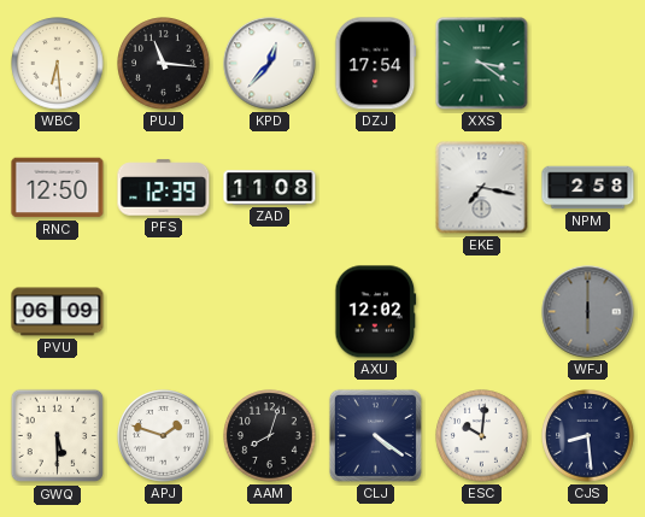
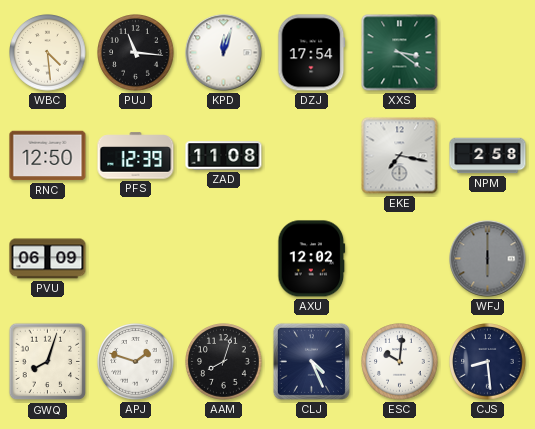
WBC: 6:29 -> 4:29
KPD: 12:37 -> 12:03
GWQ: 5:30 -> 8:03
CLJ: 4:21 -> 4:26
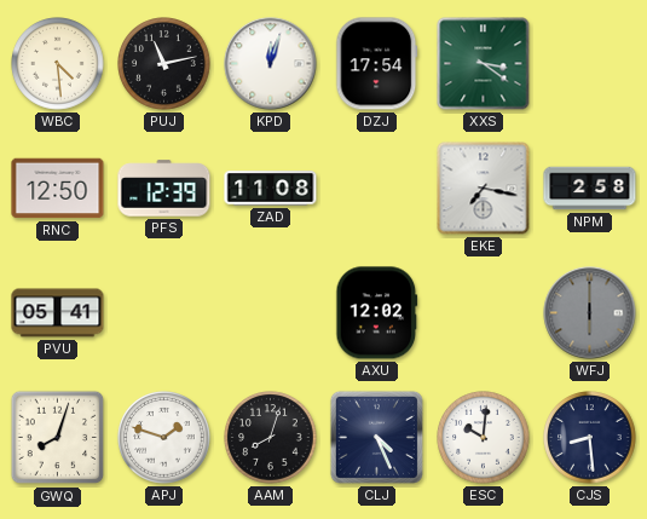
PUJ: 11:16 -> 11:13
PVU: 06:09 -> 05:41
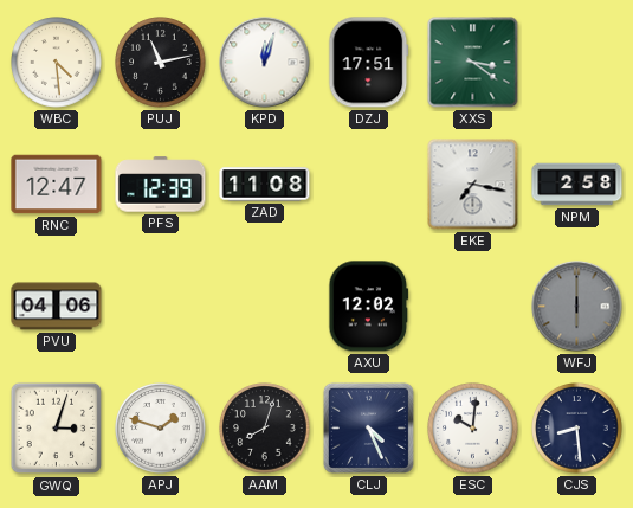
DZJ: 17:54 -> 17:51
RNC: 12:50 -> 12:47
PVU: 05:41 -> 04:06
GWQ: 8:03 -> 3:03
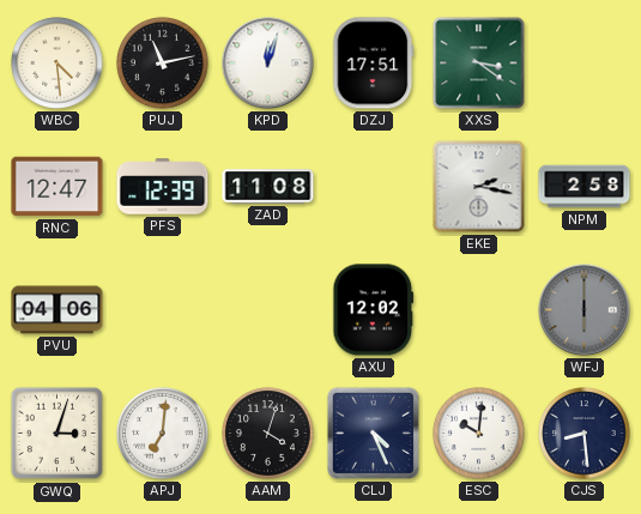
EKE: 7:17 -> 2:17
APJ: 1:48 -> 7:01
AAM: 8:03 -> 4:03
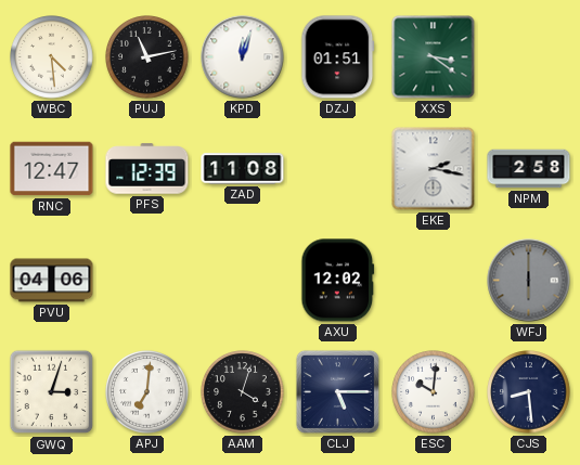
DZJ: 17:51 -> 01:51
CLJ: 4:26 -> 5:15
